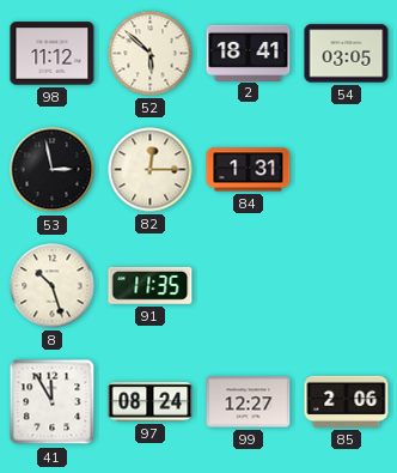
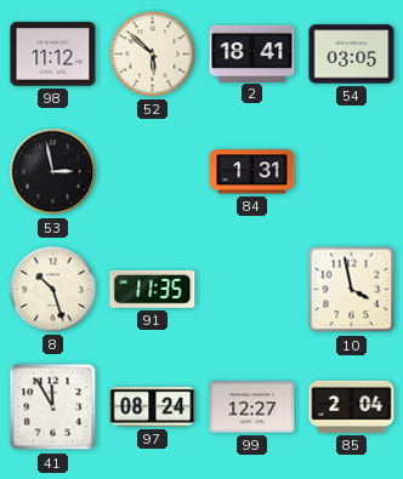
82: 12:15 -> none
10: none -> 3:58
85: 2:06 -> 2:04
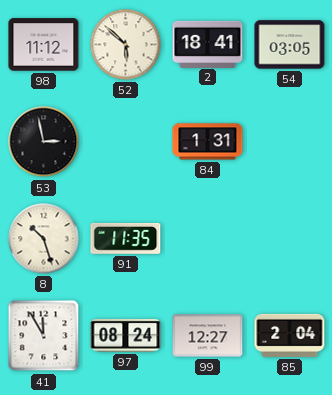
10: 3:58 -> none
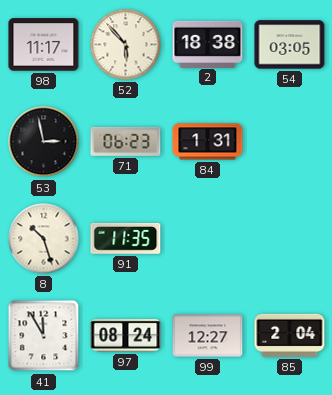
98: 11:12 -> 11:17
52: 5:52 -> 5:53
2: 18:41 -> 18:38
71: none -> 06:23
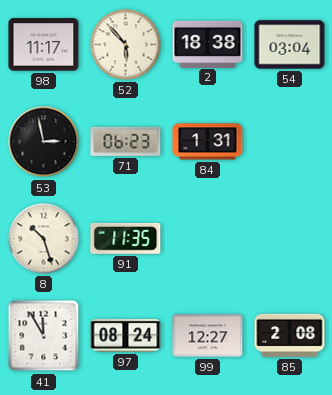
54: 03:05 -> 03:04
85: 2:04 -> 2:08
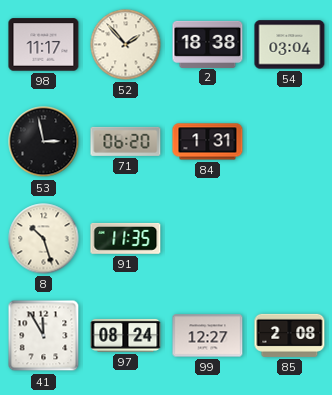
52: 5:53 -> 1:53
71: 06:23 -> 06:20
